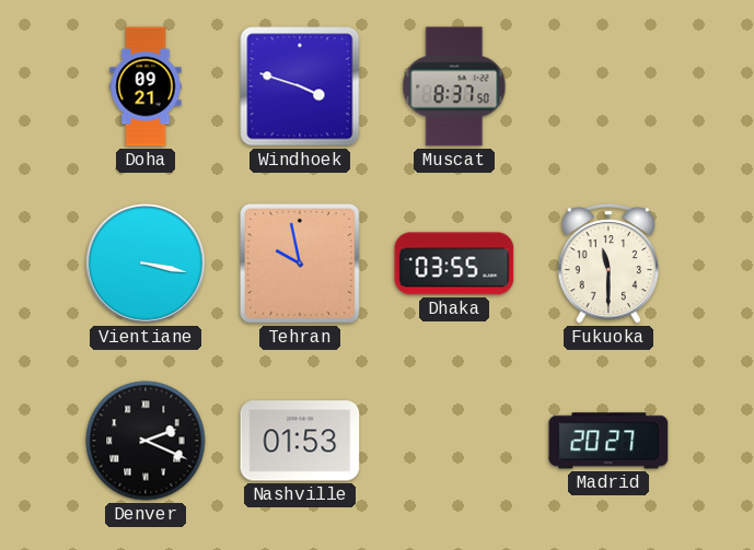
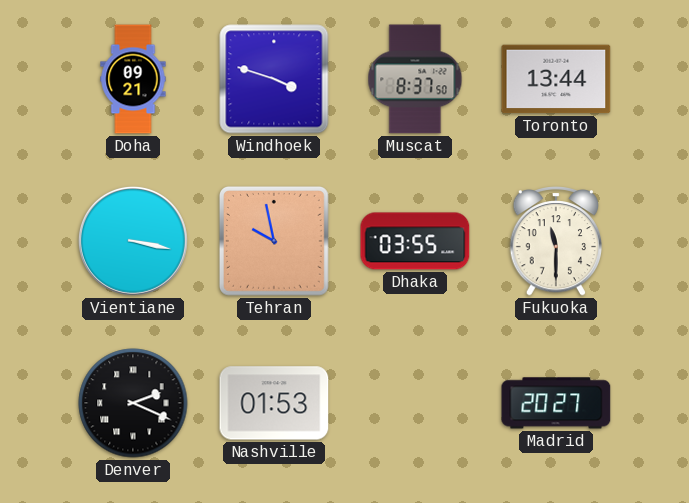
Toronto: none -> 13:44
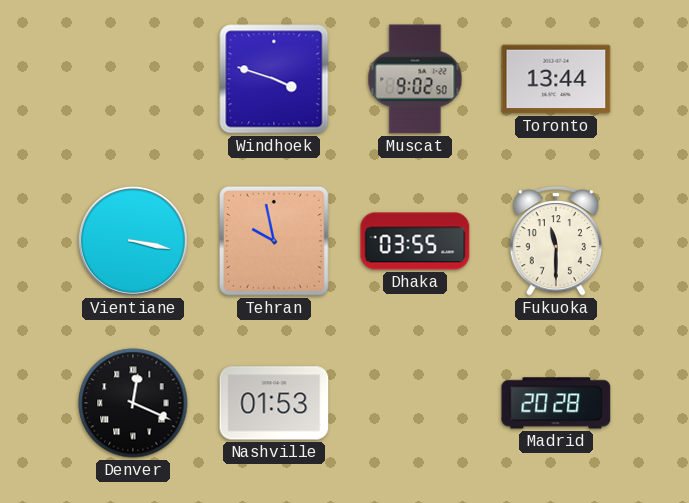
Doha: 09:21 -> none
Muscat: 8:37 -> 9:02
Denver: 2:19 -> 12:19
Madrid: 20:27 -> 20:28
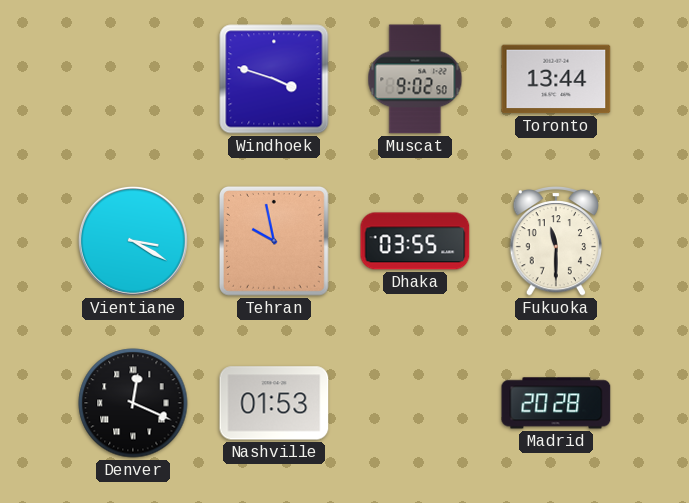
Vientiane: 3:17 -> 3:20
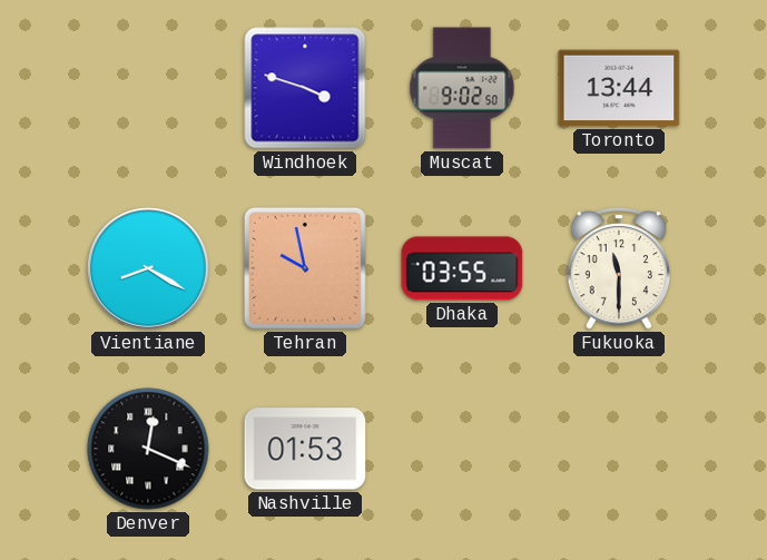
Vientiane: 3:20 -> 8:20
Madrid: 20:28 -> none
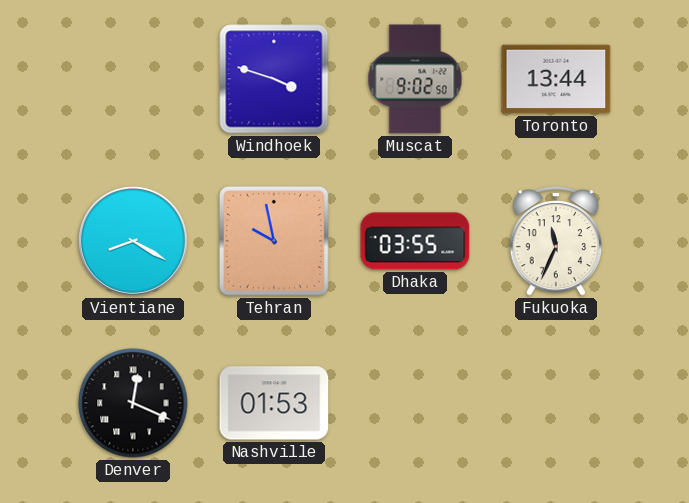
Fukuoka: 11:30 -> 11:34
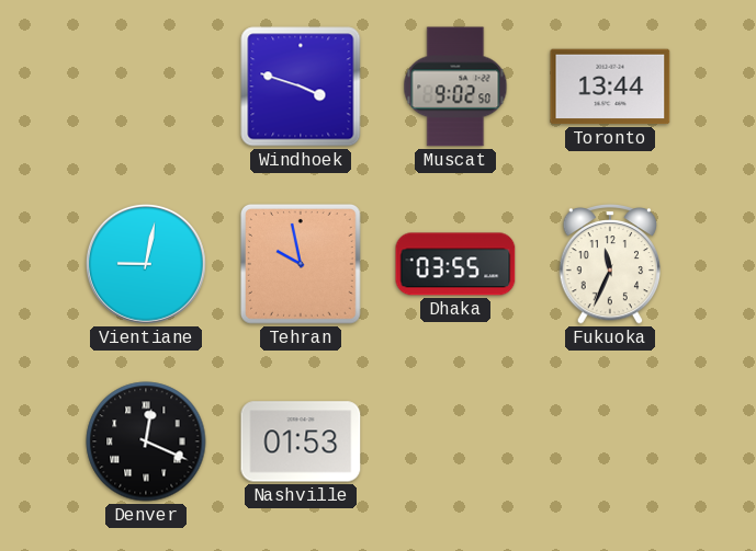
Vientiane: 8:20 -> 9:02
